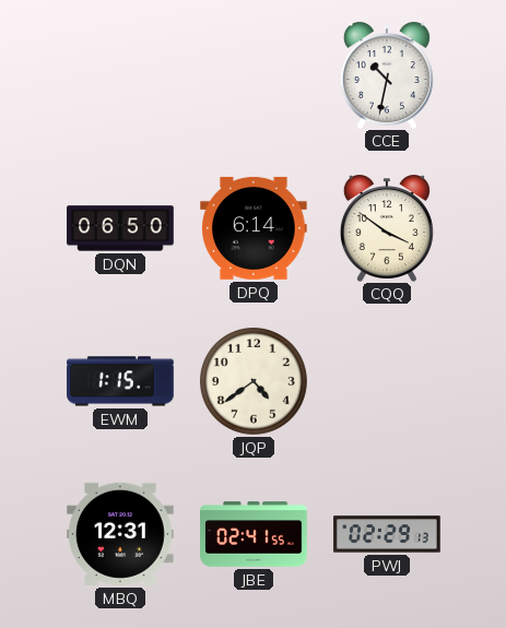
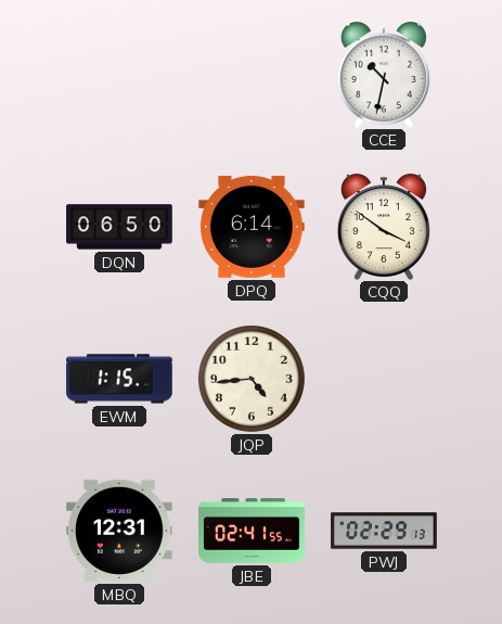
JQP: 4:39 -> 4:44
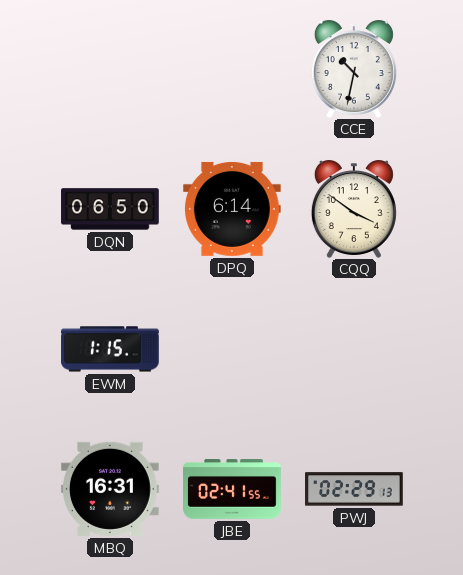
JQP: 4:44 -> none
MBQ: 12:31 -> 16:31
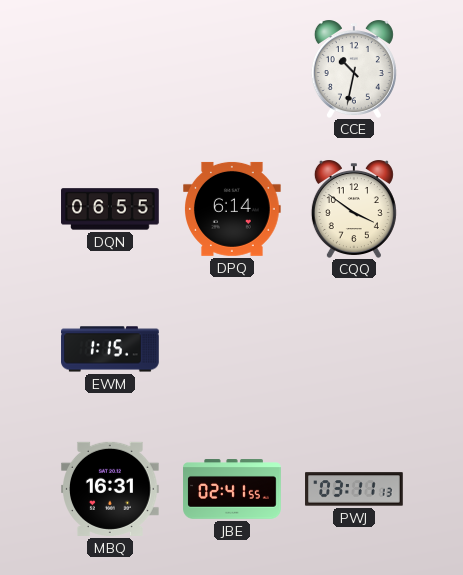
DQN: 06:50 -> 06:55
PWJ: 02:29 -> 03:11
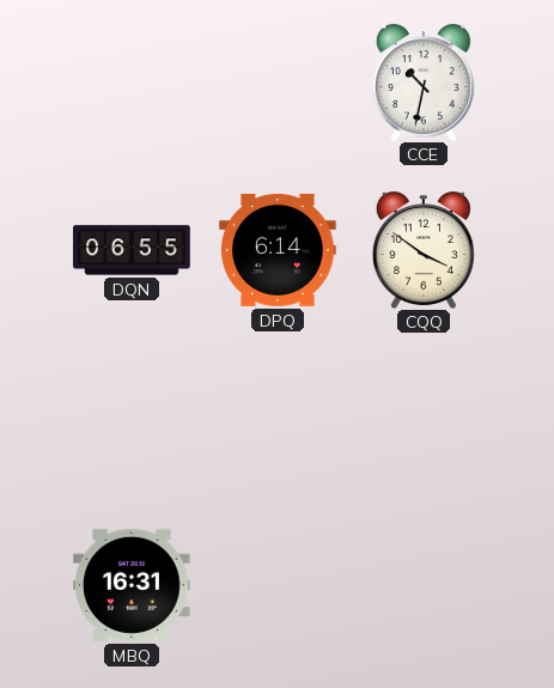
EWM: 1:15 -> none
JBE: 02:41 -> none
PWJ: 03:11 -> none
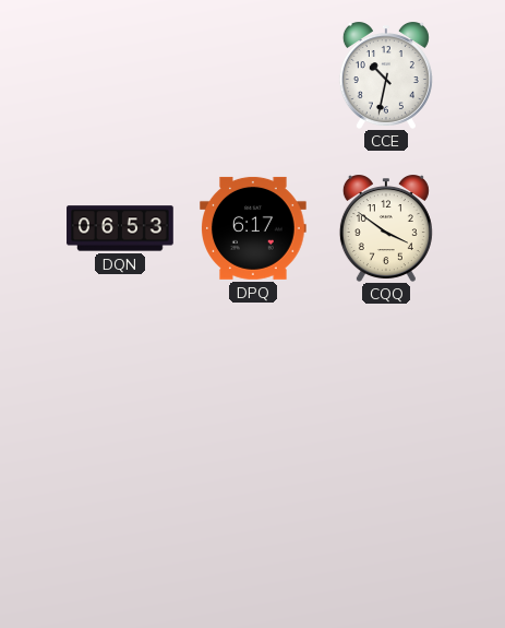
DQN: 06:55 -> 06:53
DPQ: 6:14 -> 6:17
MBQ: 16:31 -> none
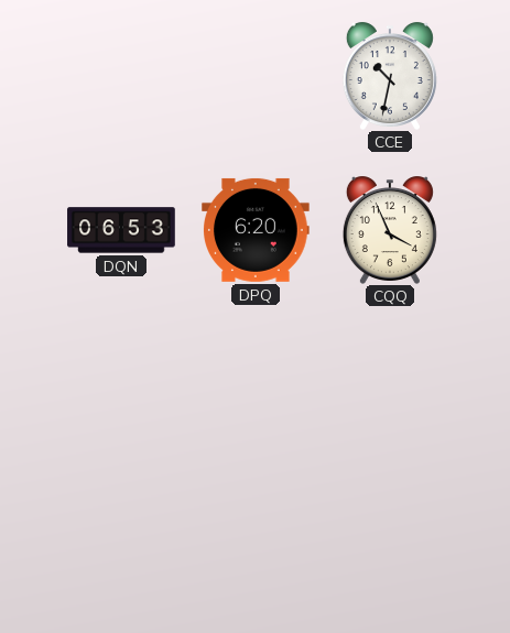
DPQ: 6:17 -> 6:20
CQQ: 3:51 -> 3:56
